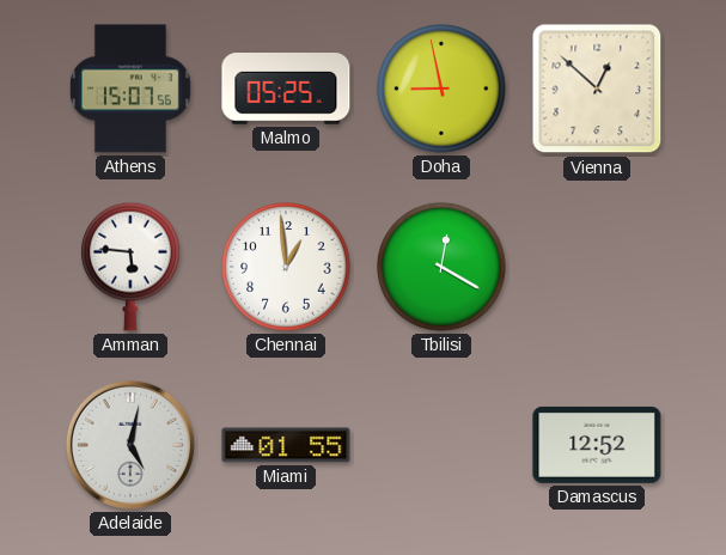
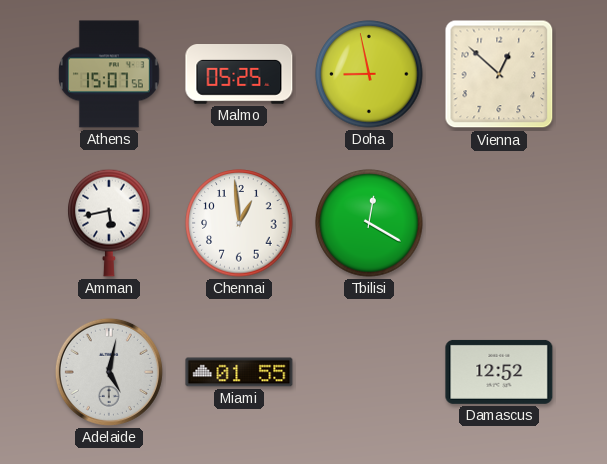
Amman: 5:46 -> 5:43
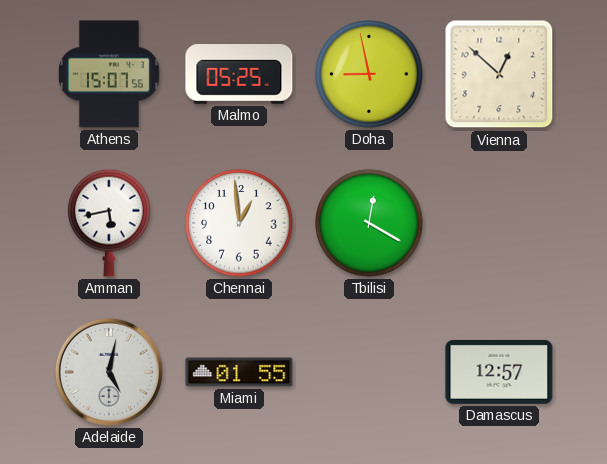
Damascus: 12:52 -> 12:57
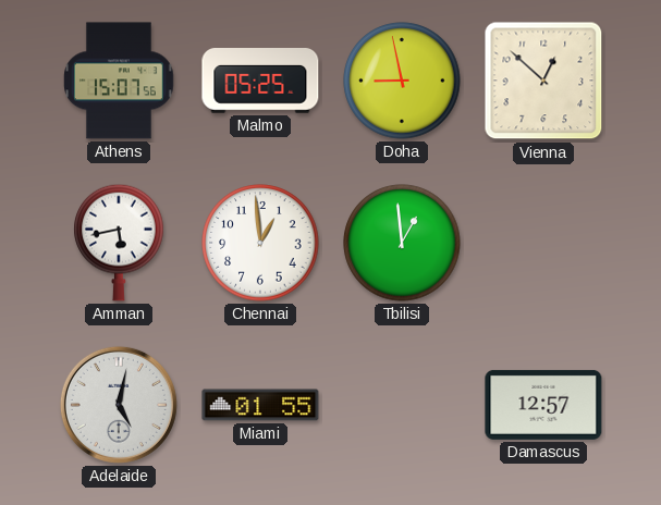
Tbilisi: 12:20 -> 12:59
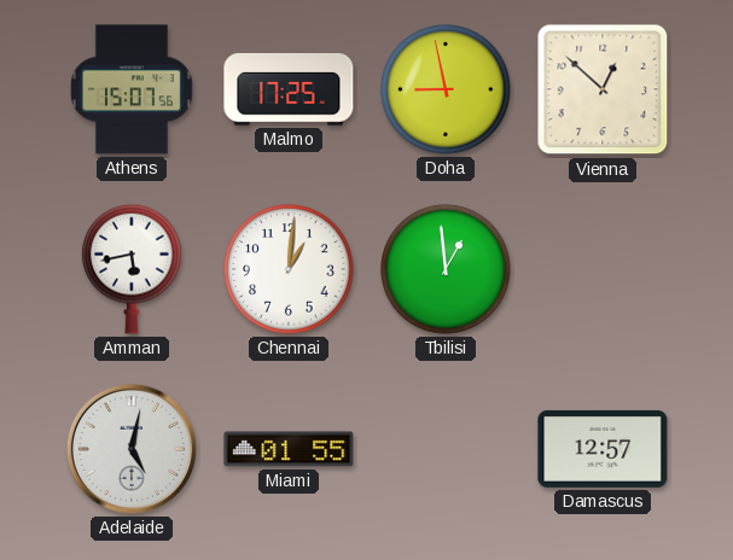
Malmo: 05:25 -> 17:25
Chennai: 12:59 -> 1:01
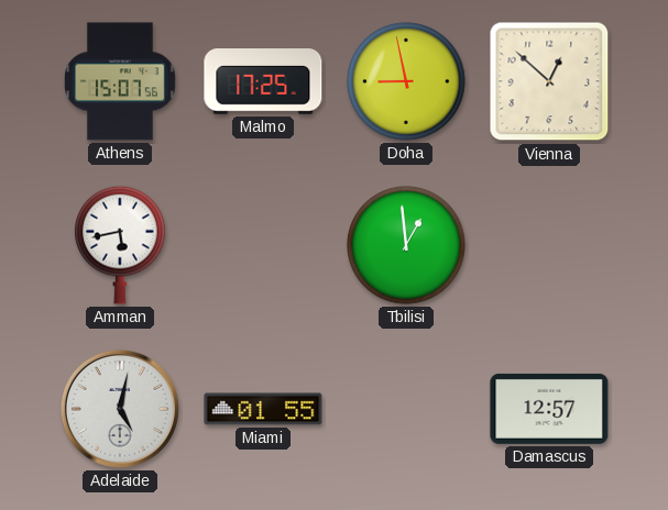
Chennai: 1:01 -> none
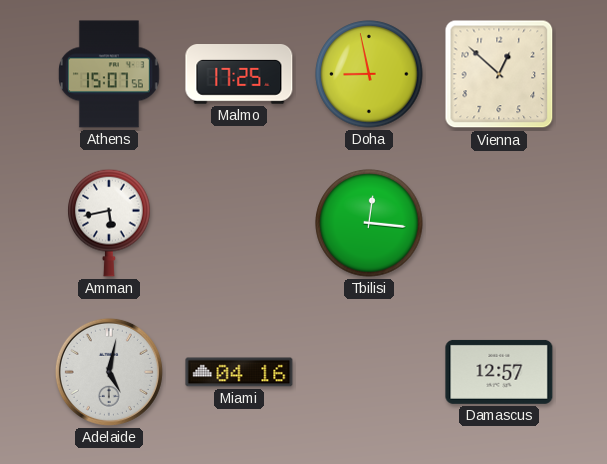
Tbilisi: 12:59 -> 12:16
Miami: 01:55 -> 04:16
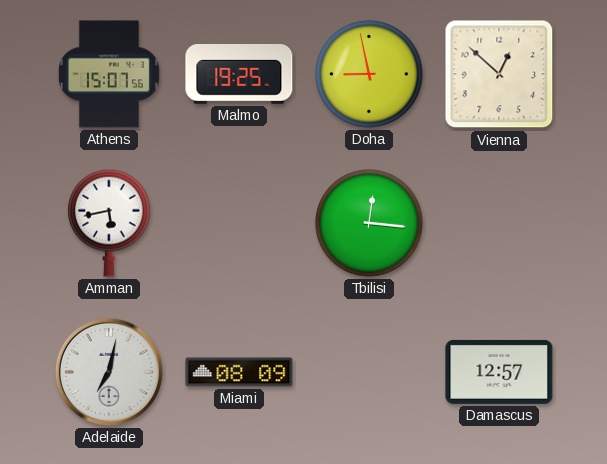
Malmo: 17:25 -> 19:25
Adelaide: 5:02 -> 7:02
Miami: 04:16 -> 08:09
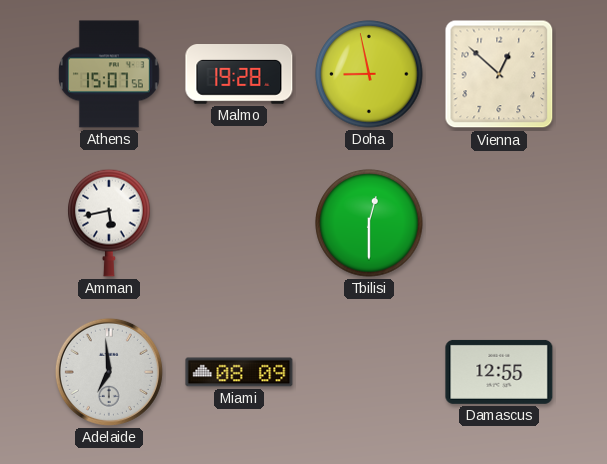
Malmo: 19:25 -> 19:28
Tbilisi: 12:16 -> 12:30
Adelaide: 7:02 -> 6:59
Damascus: 12:57 -> 12:55
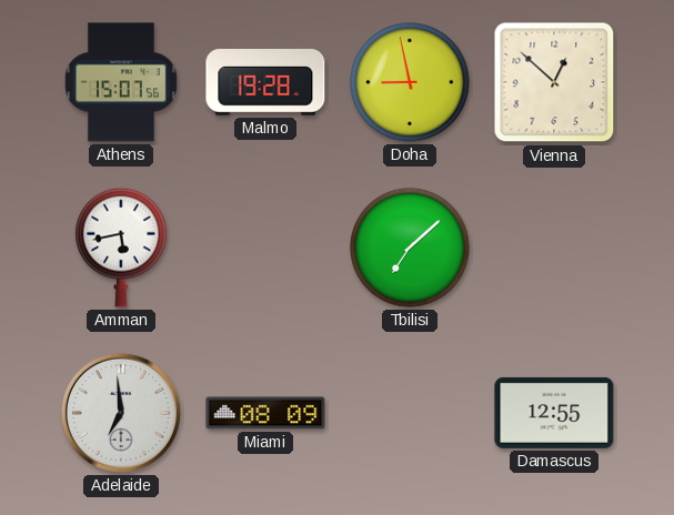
Tbilisi: 12:30 -> 7:08
